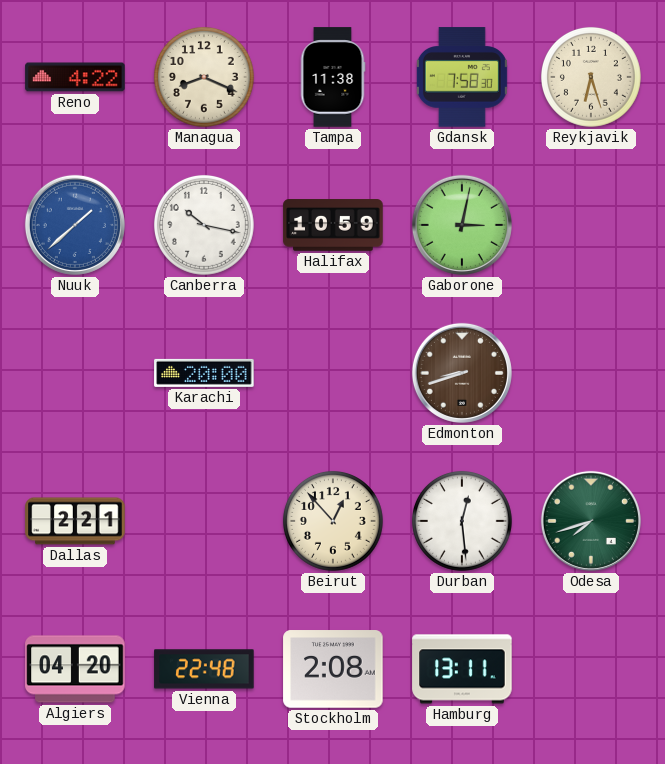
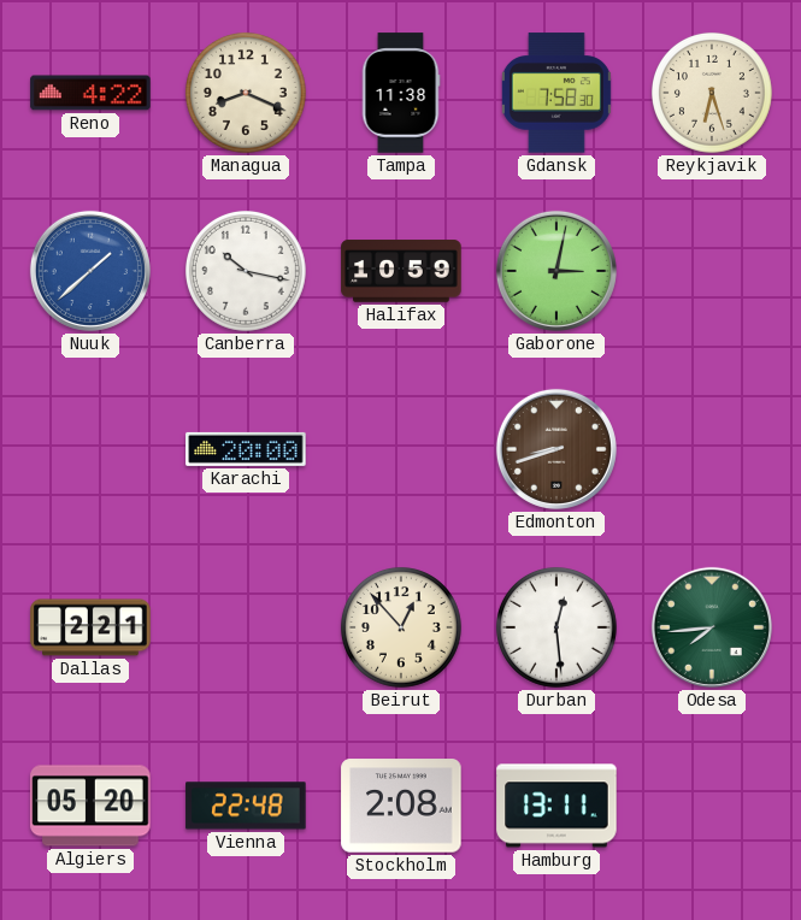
Odesa: 7:42 -> 7:44
Algiers: 04:20 -> 05:20
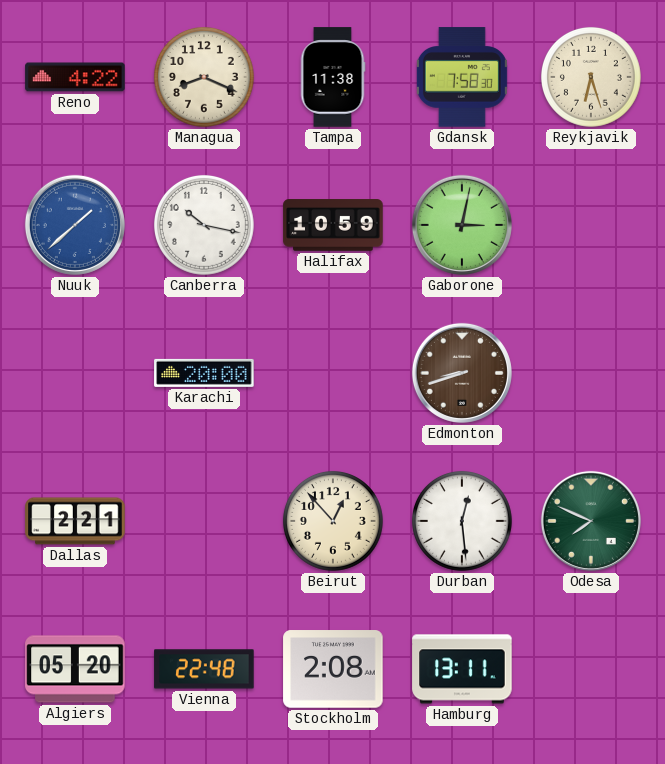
Odesa: 7:44 -> 7:49
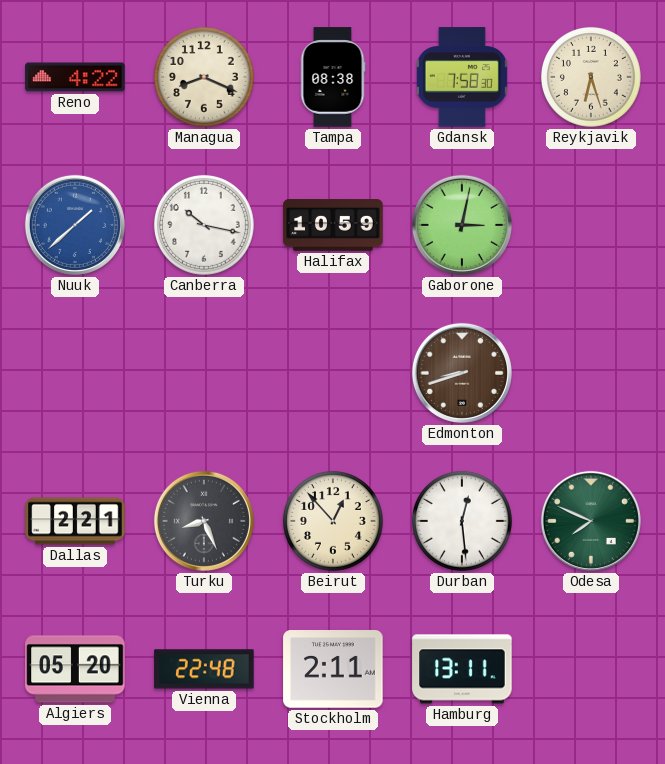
Tampa: 11:38 -> 08:38
Karachi: 20:00 -> none
Turku: none -> 8:26
Stockholm: 2:08 -> 2:11
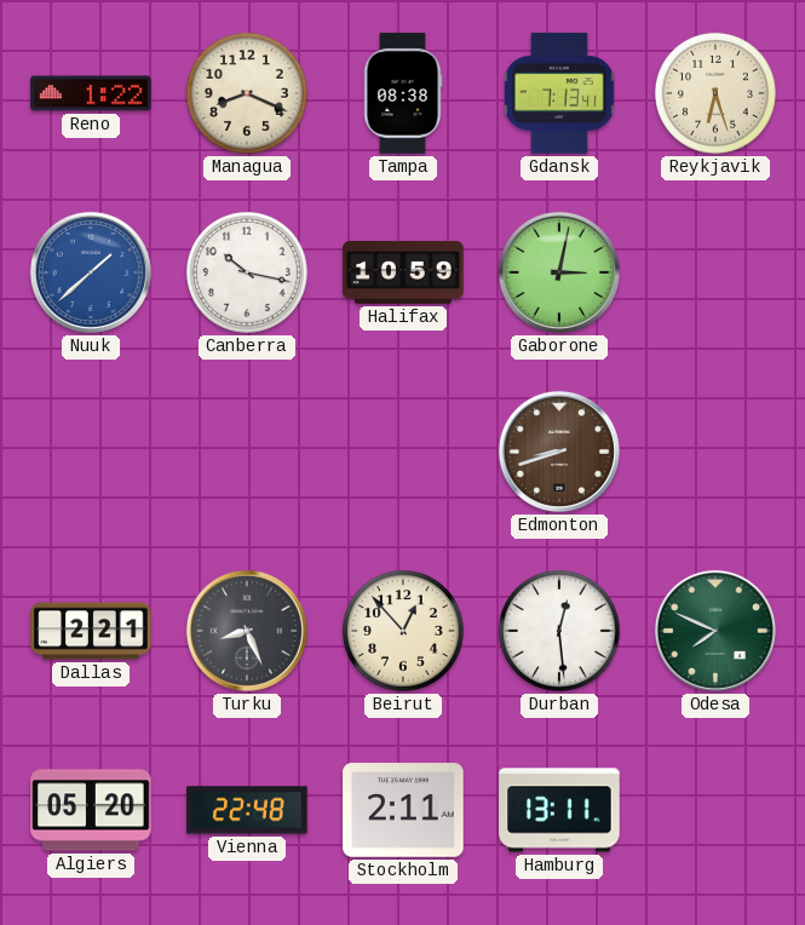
Reno: 4:22 -> 1:22
Gdansk: 7:58 -> 7:13
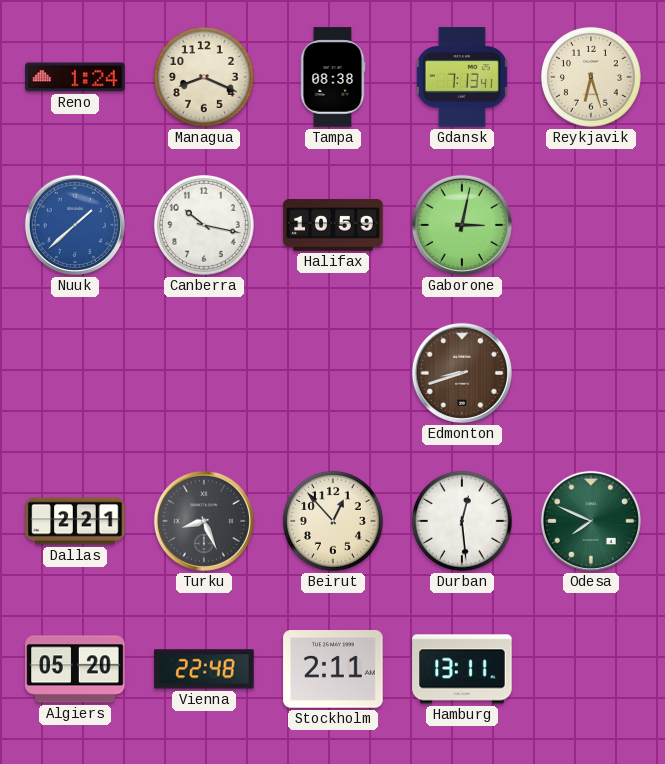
Reno: 1:22 -> 1:24
